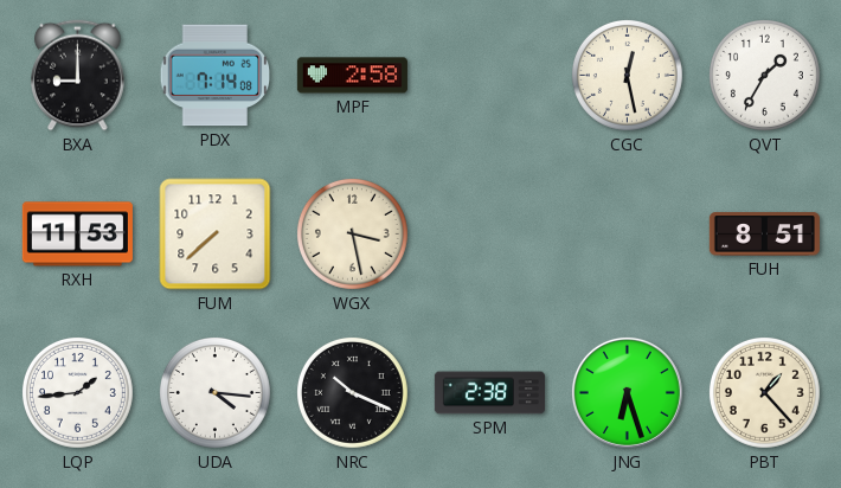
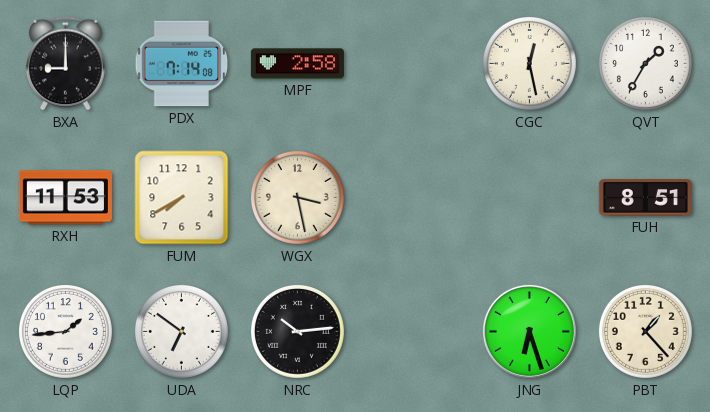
FUM: 7:38 -> 7:40
UDA: 4:16 -> 6:51
NRC: 10:19 -> 10:14
SPM: 2:38 -> none
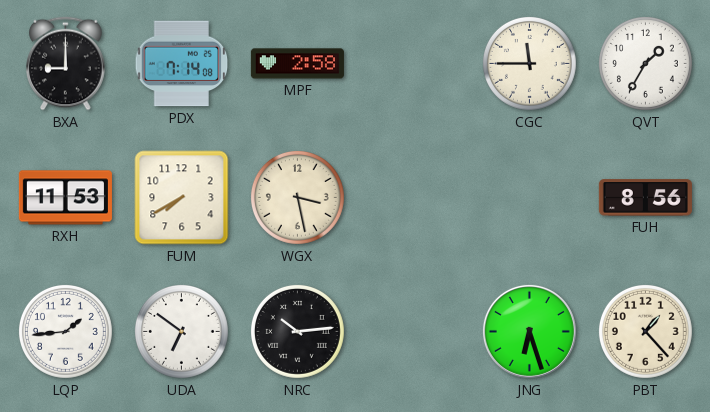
CGC: 12:28 -> 11:45
FUH: 8:51 -> 8:56
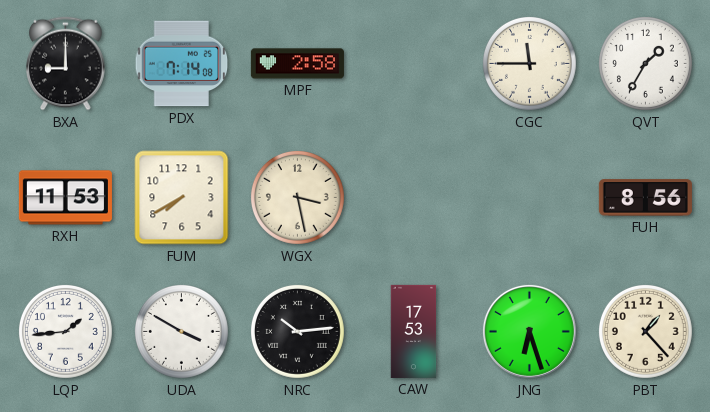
UDA: 6:51 -> 3:50
CAW: none -> 17:53
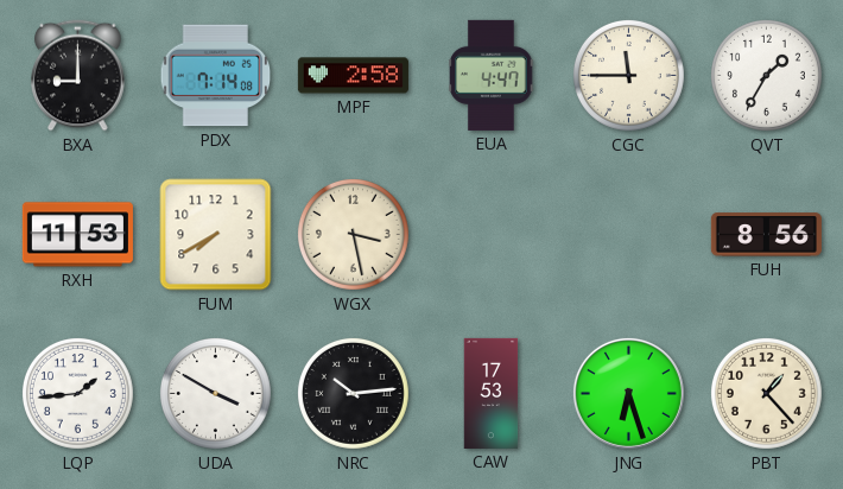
EUA: none -> 4:47
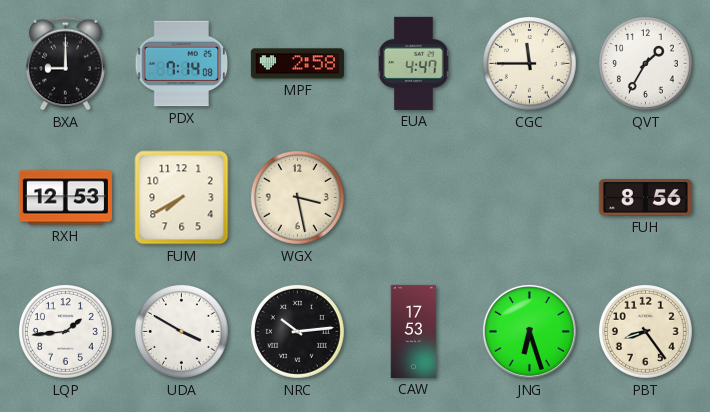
RXH: 11:53 -> 12:53
PBT: 1:23 -> 8:24
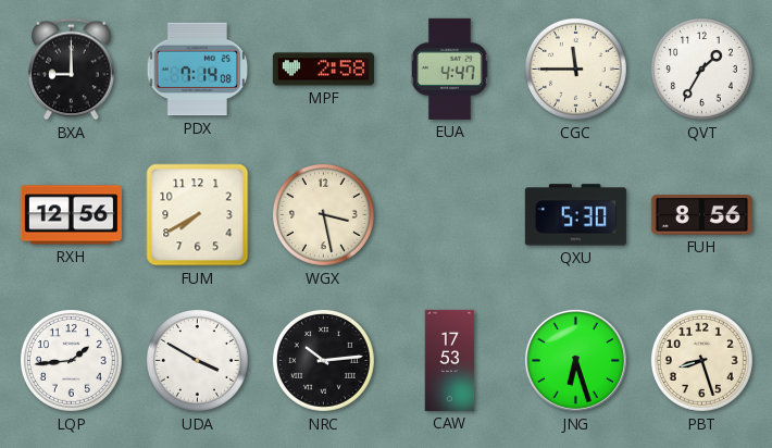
RXH: 12:53 -> 12:56
QXU: none -> 5:30
PBT: 8:24 -> 8:27
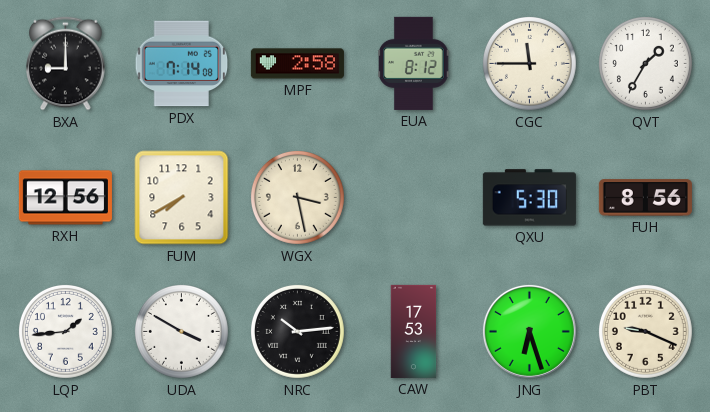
EUA: 4:47 -> 8:12
PBT: 8:27 -> 9:19
